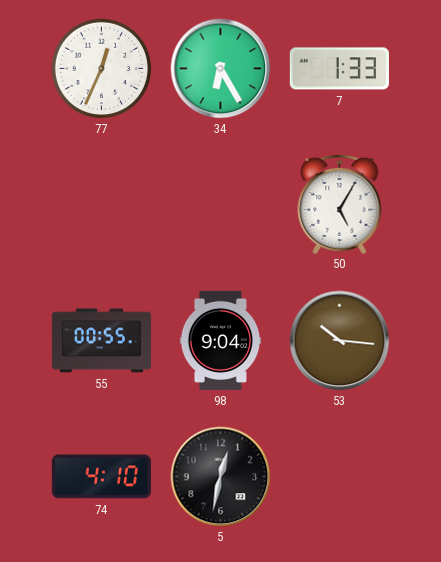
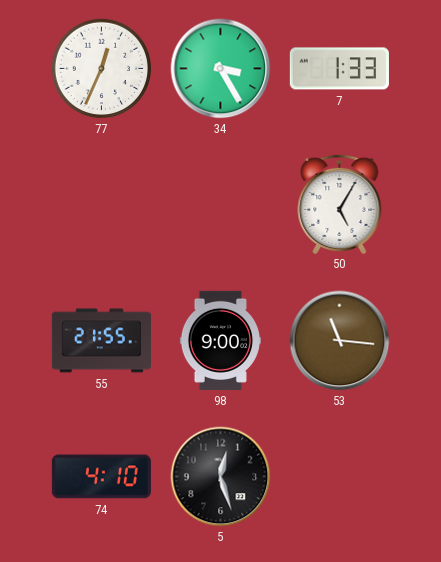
34: 6:25 -> 3:25
55: 00:55 -> 21:55
98: 9:04 -> 9:00
53: 10:16 -> 11:16
5: 12:32 -> 12:27
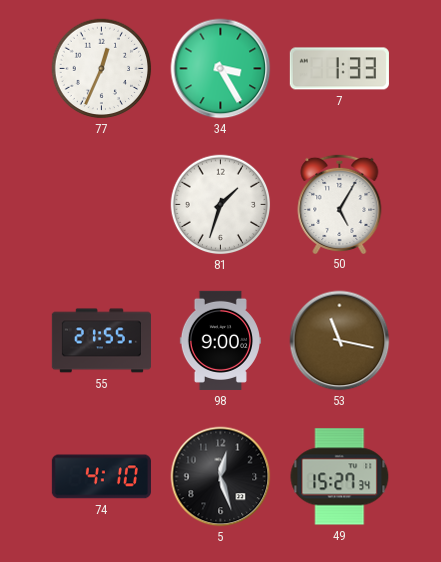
81: none -> 1:33
53: 11:16 -> 11:17
49: none -> 15:27
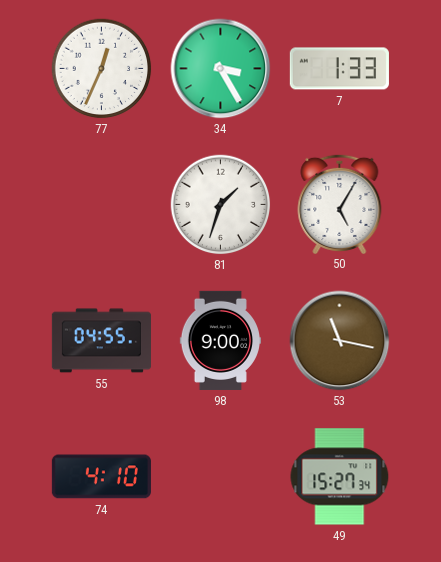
55: 21:55 -> 04:55
5: 12:27 -> none
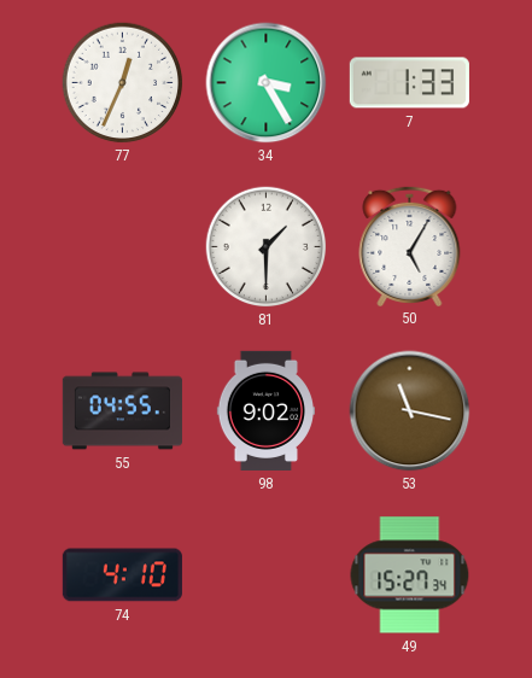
81: 1:33 -> 1:30
98: 9:00 -> 9:02
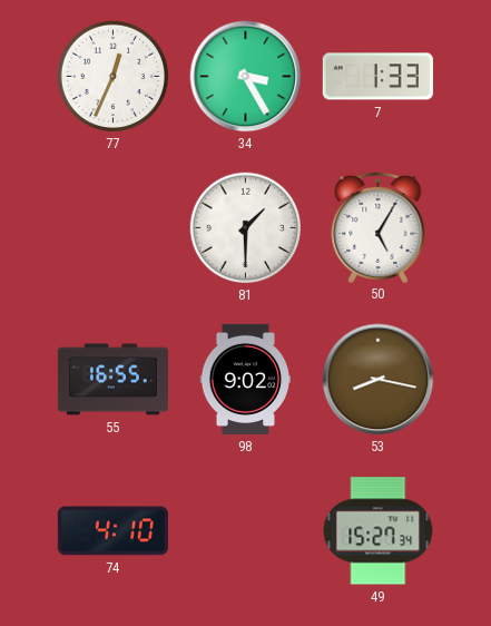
55: 04:55 -> 16:55
53: 11:17 -> 8:17
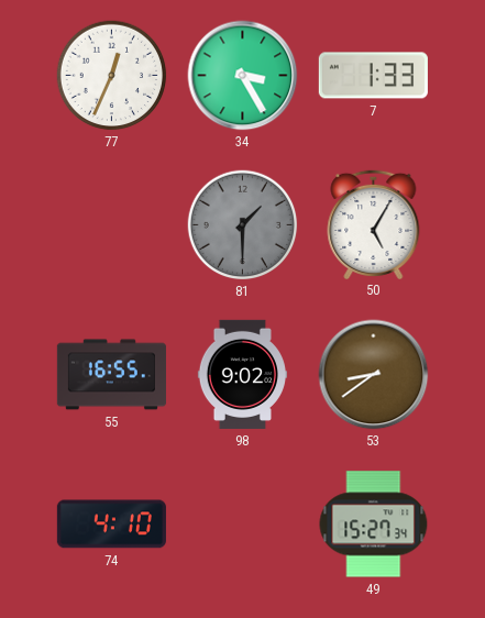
81 dial: white -> grey
53: 8:17 -> 8:39
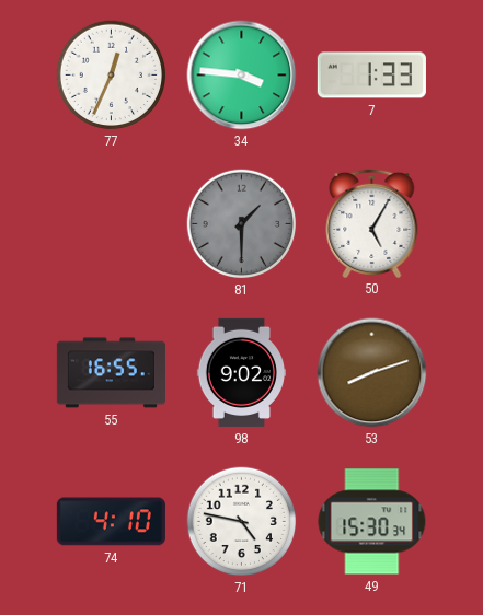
34: 3:25 -> 3:46
53: 8:39 -> 8:12
71: none -> 4:47
49: 15:27 -> 15:30
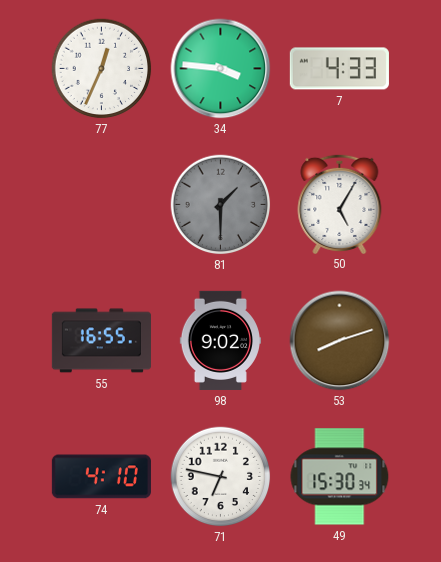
7: 1:33 -> 4:33
71: 4:47 -> 6:47
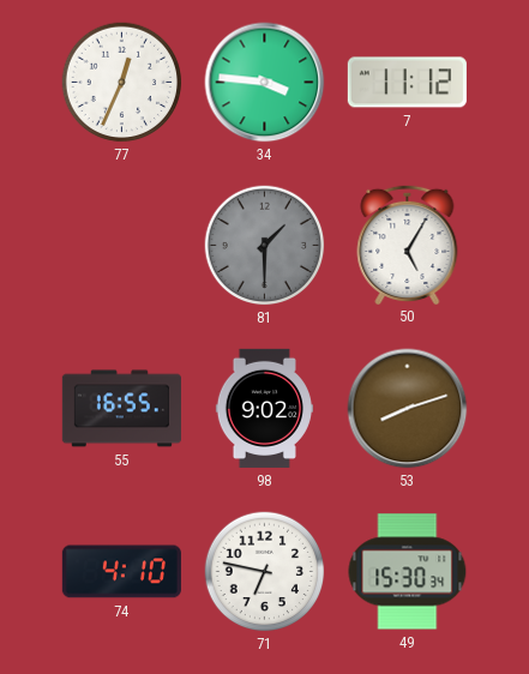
7: 4:33 -> 11:12
